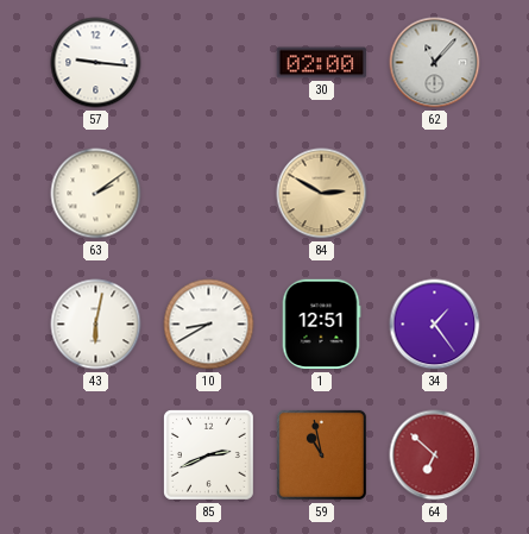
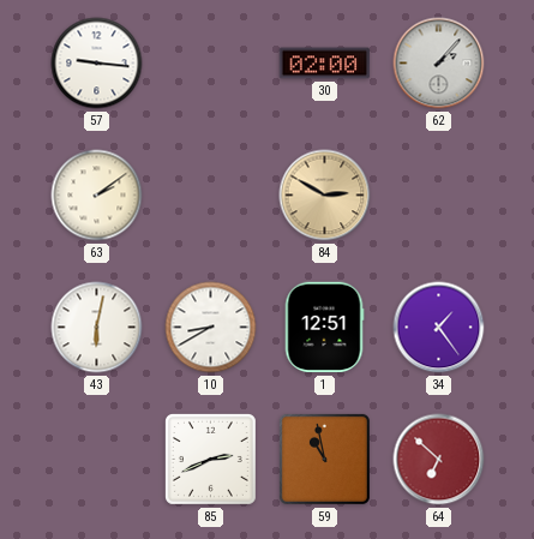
62: 11:07 -> 2:07
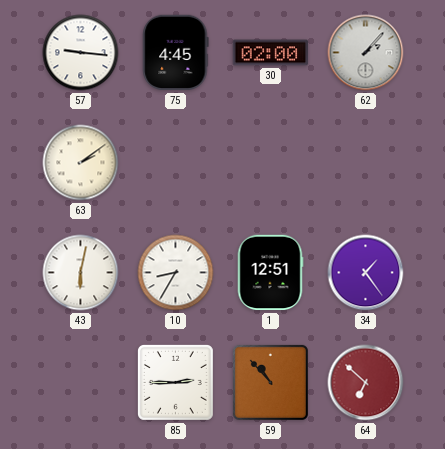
75: none -> 4:45
84: 2:50 -> none
10: 8:40 -> 8:35
85: 2:41 -> 2:45
59: 10:58 -> 10:53
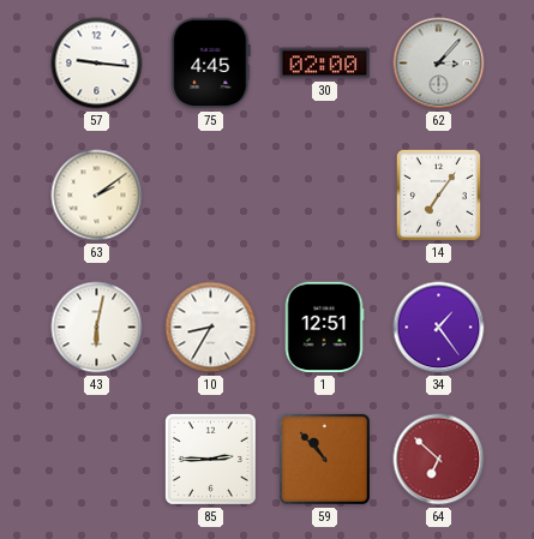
62: 2:07 -> 3:07
14: none -> 7:06
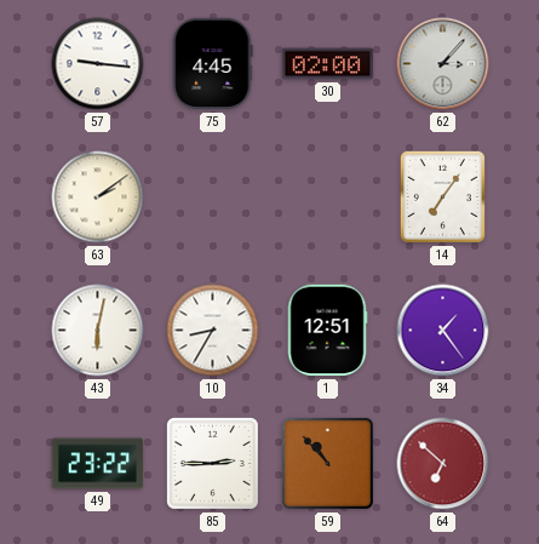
49: none -> 23:22
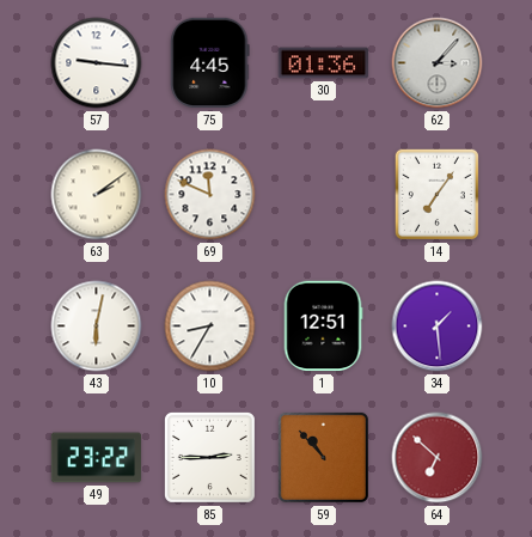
30: 02:00 -> 01:36
69: none -> 11:49
34: 1:24 -> 1:29
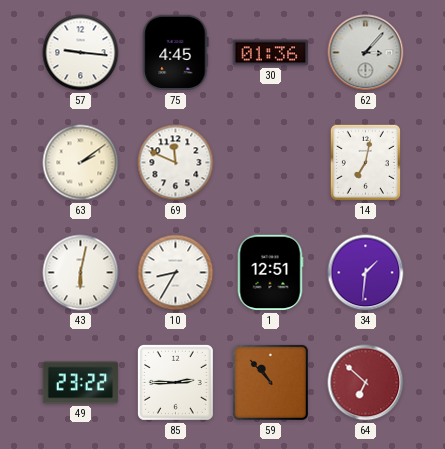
14: 7:06 -> 7:02
34: 1:29 -> 1:31
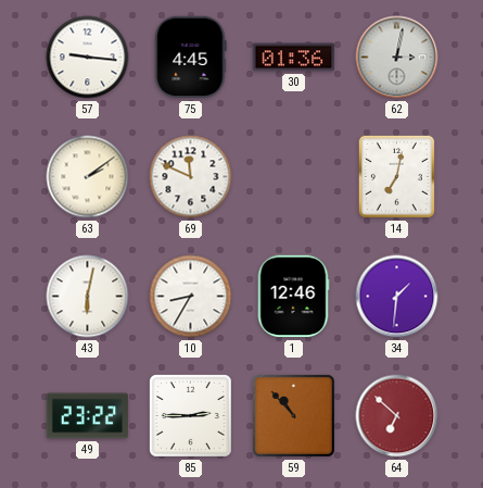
62: 3:07 -> 3:02
1: 12:51 -> 12:46
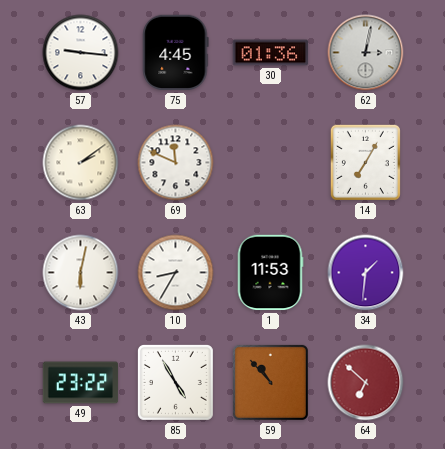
14: 7:02 -> 7:05
1: 12:46 -> 11:53
85: 2:45 -> 4:55
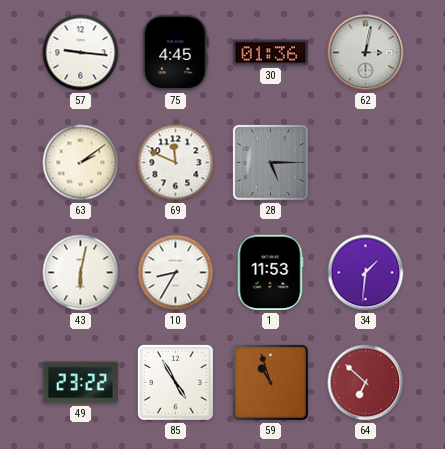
28: none -> 5:15
14: 7:05 -> none
59: 10:53 -> 10:57
